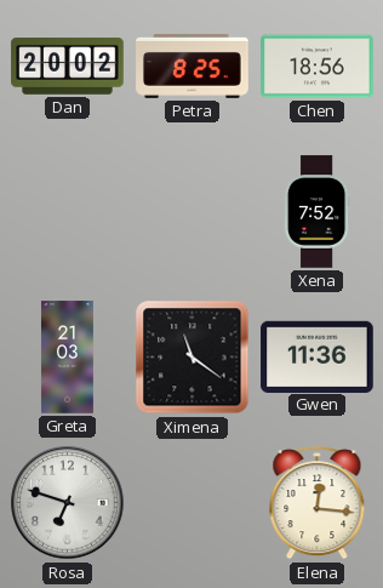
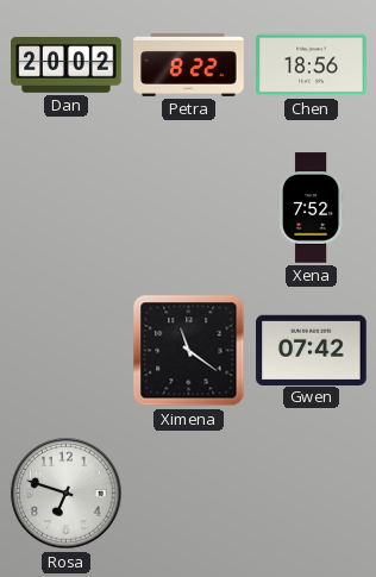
Petra: 8:25 -> 8:22
Greta: 21:03 -> none
Gwen: 11:36 -> 07:42
Elena: 12:16 -> none
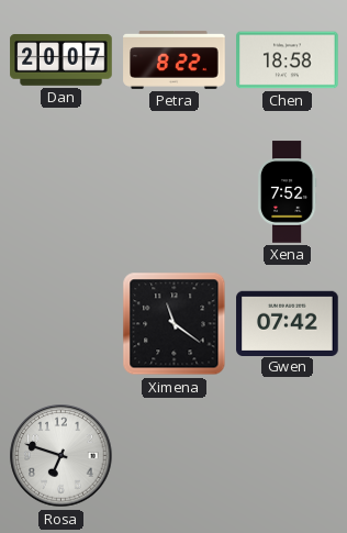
Dan: 20:02 -> 20:07
Chen: 18:56 -> 18:58
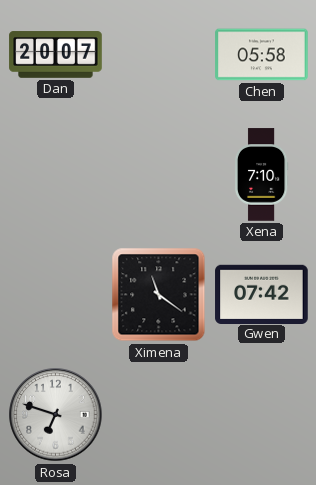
Petra: 8:22 -> none
Chen: 18:58 -> 05:58
Xena: 7:52 -> 7:10
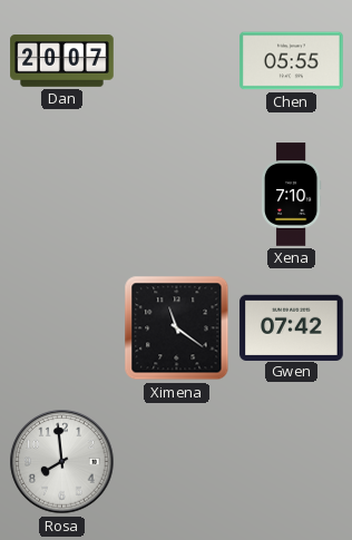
Chen: 05:58 -> 05:55
Rosa: 6:48 -> 7:59
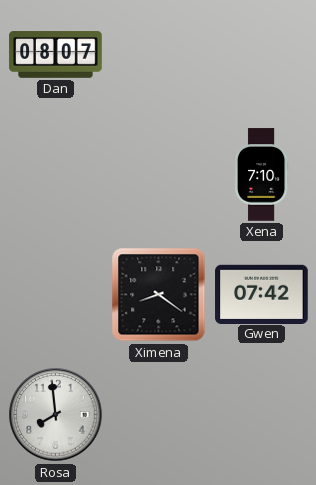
Dan: 20:07 -> 08:07
Chen: 05:55 -> none
Ximena: 11:21 -> 8:21
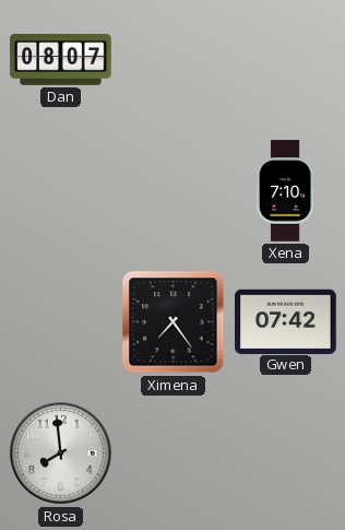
Ximena: 8:21 -> 7:24
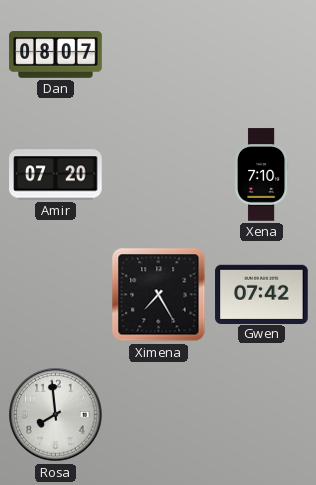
Amir: none -> 07:20
Ximena: 7:24 -> 7:25
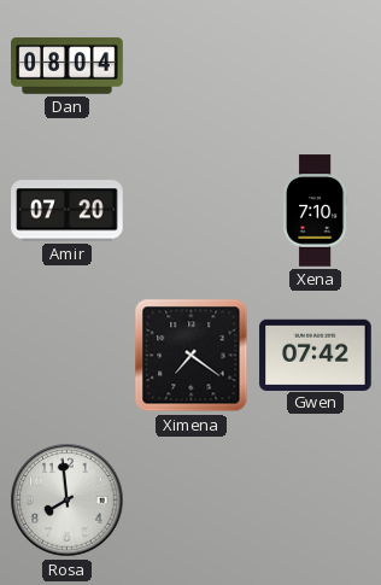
Dan: 08:07 -> 08:04
Ximena: 7:25 -> 7:21
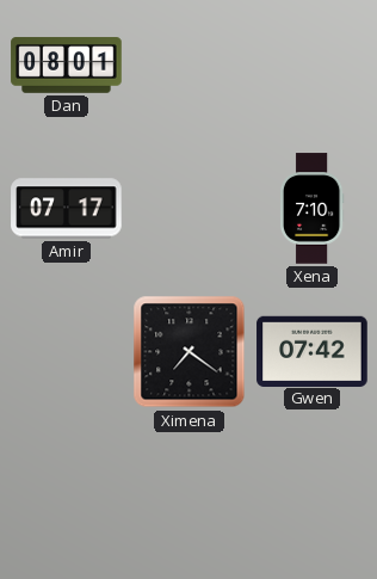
Dan: 08:04 -> 08:01
Amir: 07:20 -> 07:17
Rosa: 7:59 -> none
